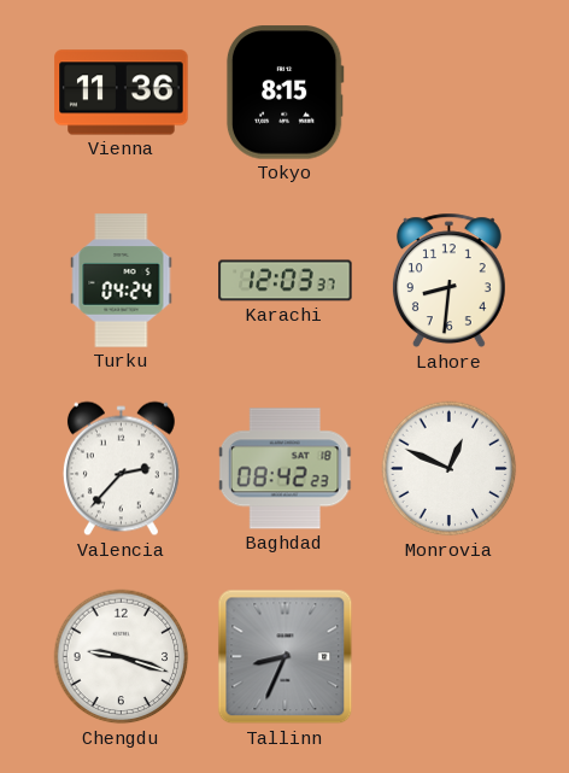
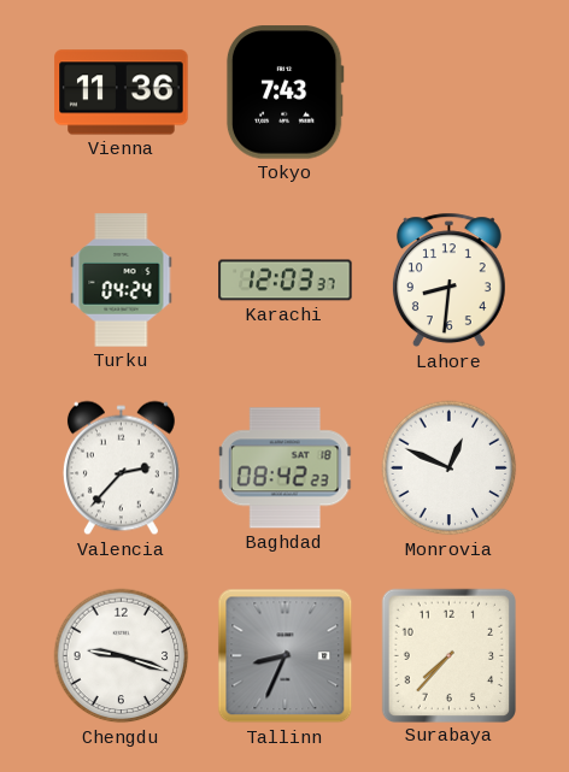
Tokyo: 8:15 -> 7:43
Surabaya: none -> 7:37
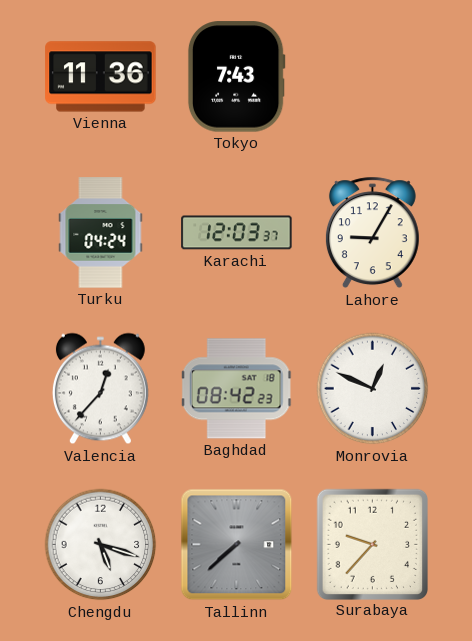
Lahore: 8:31 -> 9:05
Valencia: 2:37 -> 12:37
Chengdu: 9:18 -> 5:18
Tallinn: 8:34 -> 7:38
Surabaya: 7:37 -> 9:37
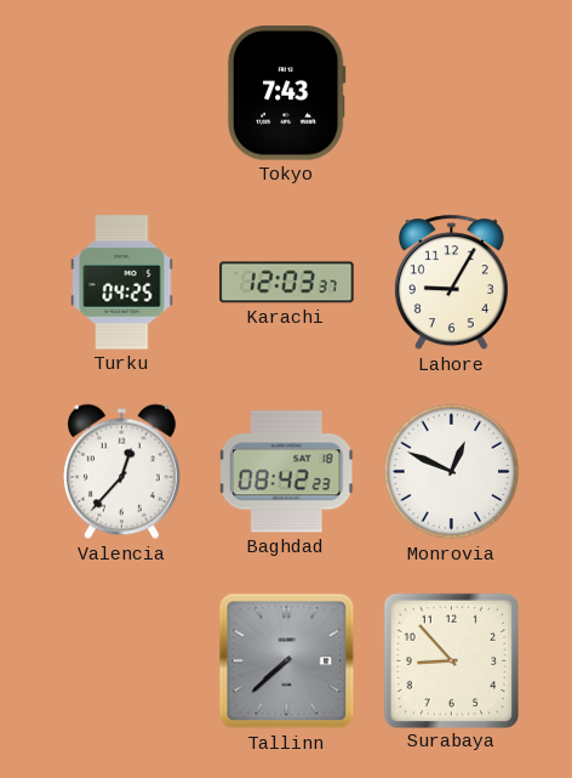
Vienna: 11:36 -> none
Turku: 04:24 -> 04:25
Chengdu: 5:18 -> none
Surabaya: 9:37 -> 8:53
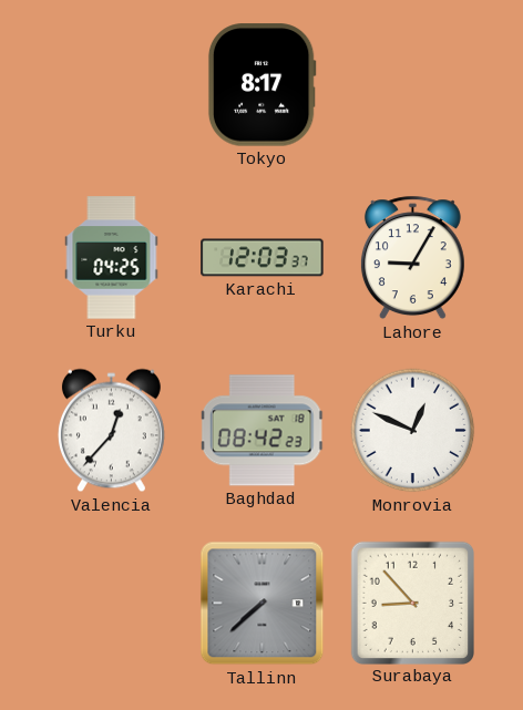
Tokyo: 7:43 -> 8:17
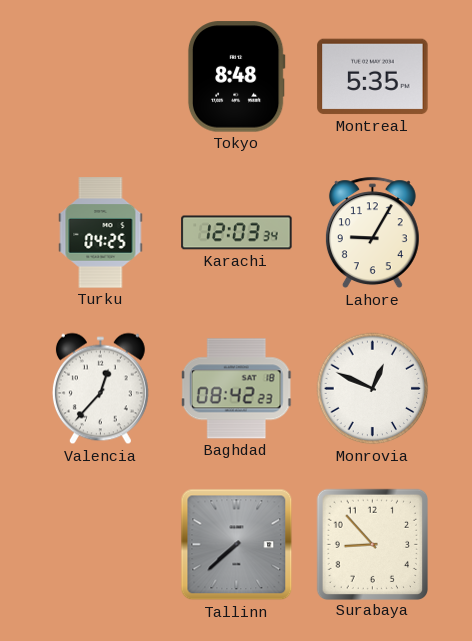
Tokyo: 8:17 -> 8:48
Montreal: none -> 5:35
Karachi: 12:03:37 -> 12:03:34
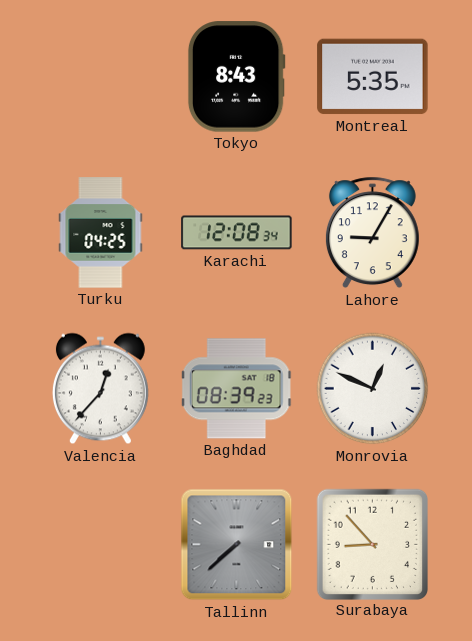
Tokyo: 8:48 -> 8:43
Karachi: 12:03 -> 12:08
Baghdad: 08:42 -> 08:39
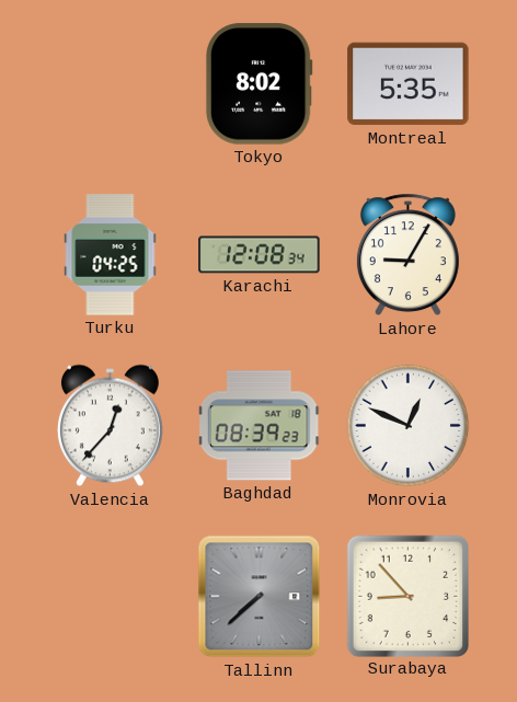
Tokyo: 8:43 -> 8:02
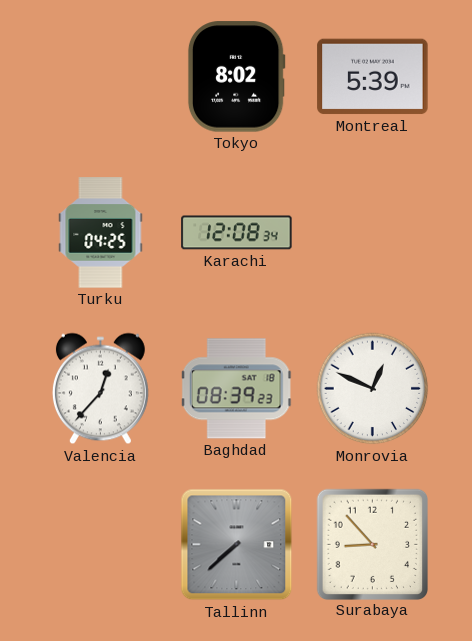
Montreal: 5:35 -> 5:39
Lahore: 9:05 -> none
